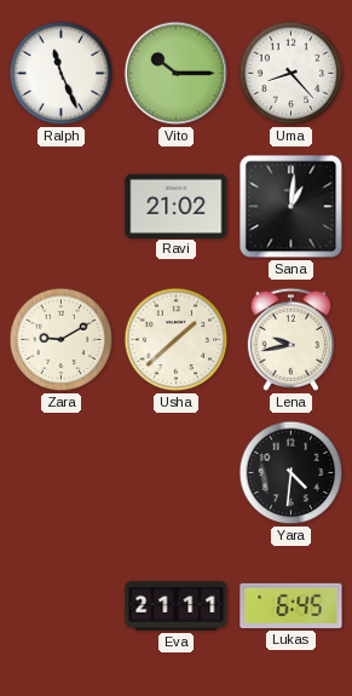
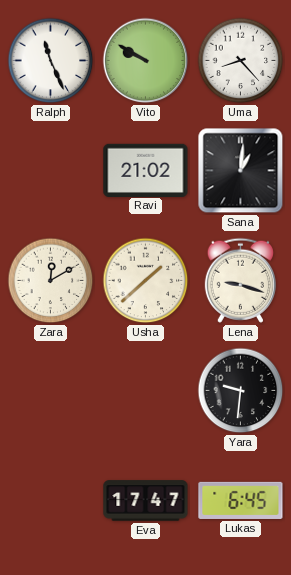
Vito: 10:15 -> 9:50
Zara: 9:10 -> 12:10
Lena: 9:43 -> 9:18
Yara: 4:31 -> 9:31
Eva: 21:11 -> 17:47
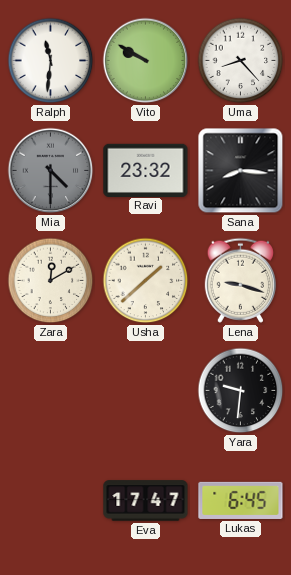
Ralph: 11:26 -> 11:31
Mia: none -> 4:30
Ravi: 21:02 -> 23:32
Sana: 1:01 -> 8:16
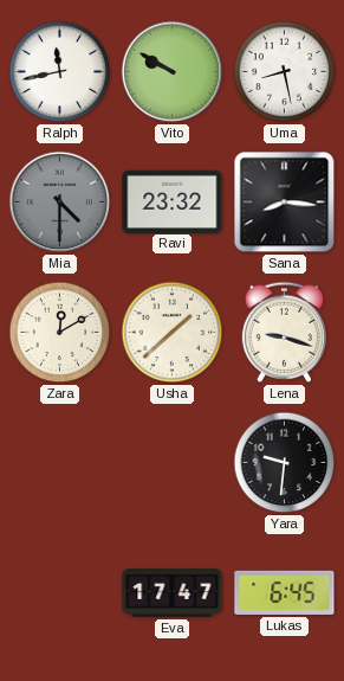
Ralph: 11:31 -> 11:43
Uma: 8:23 -> 8:28
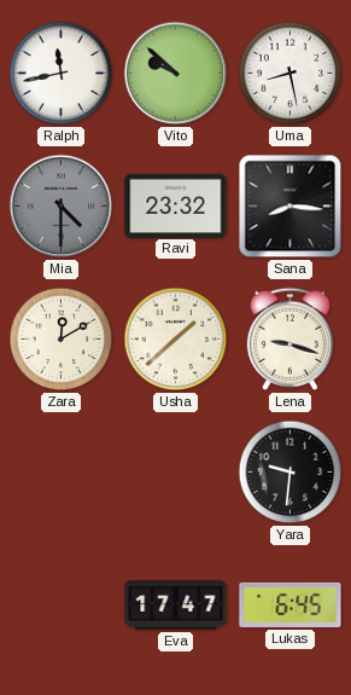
Vito: 9:50 -> 9:52
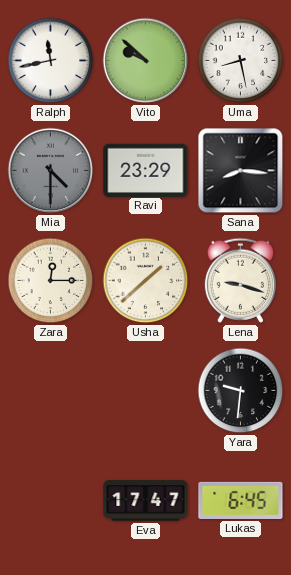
Ravi: 23:32 -> 23:29
Zara: 12:10 -> 12:15
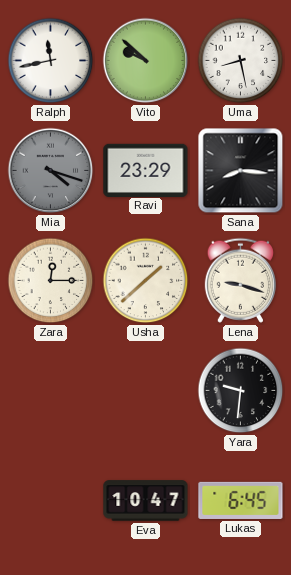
Mia: 4:30 -> 4:18
Eva: 17:47 -> 10:47
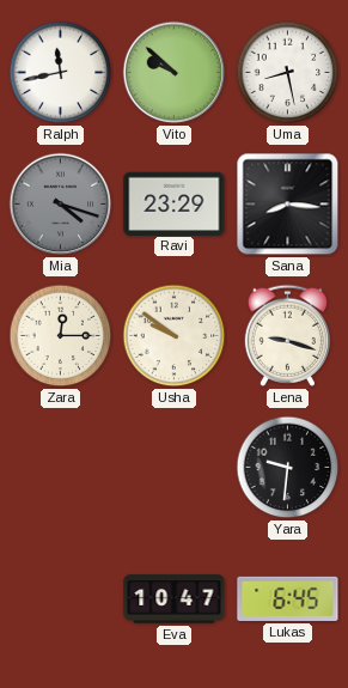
Usha: 1:38 -> 9:51
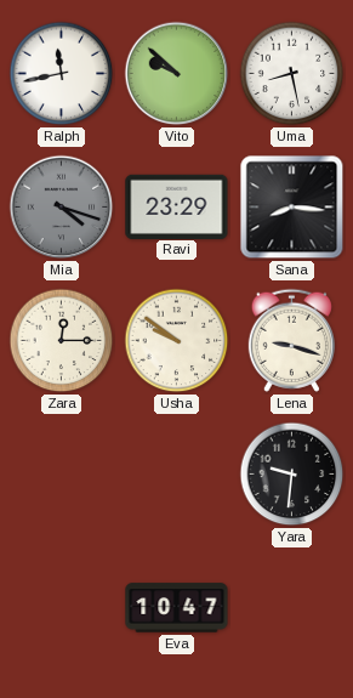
Lukas: 6:45 -> none
